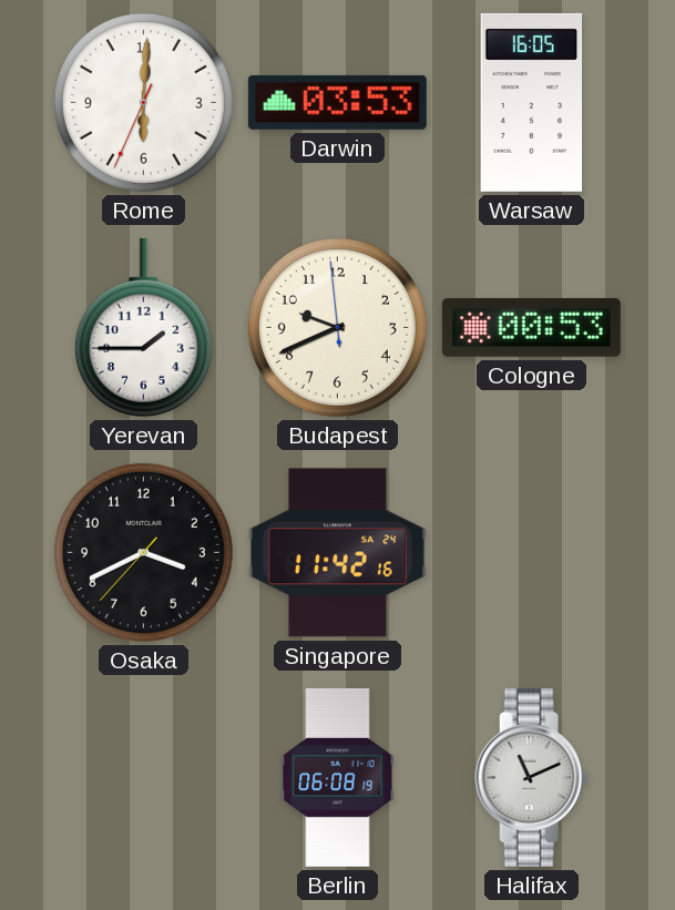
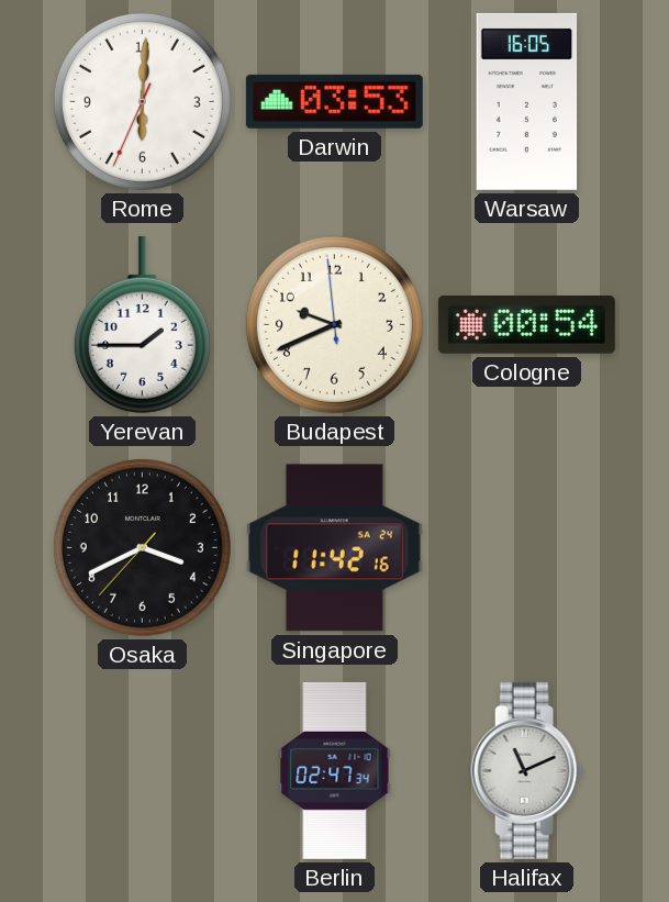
Cologne: 00:53 -> 00:54
Berlin: 06:08 -> 02:47
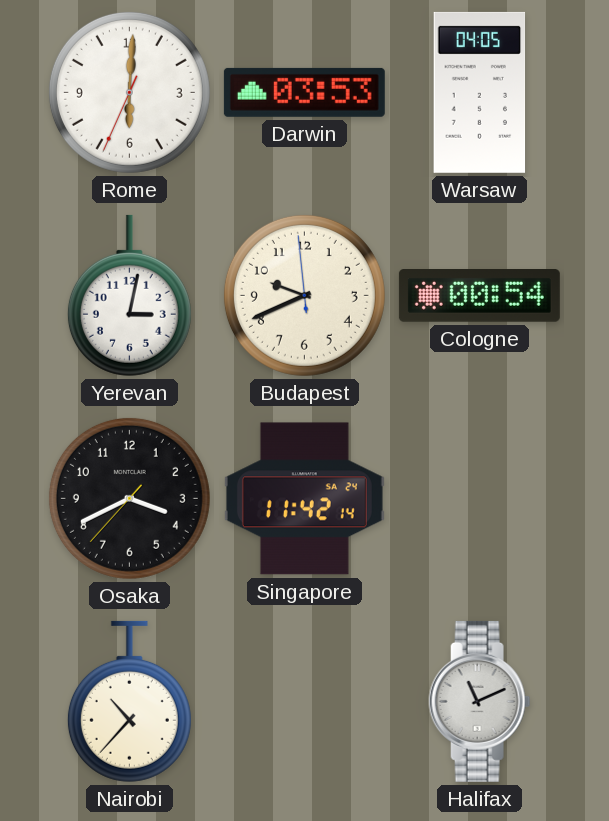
Warsaw: 16:05 -> 04:05
Yerevan: 1:45 -> 3:02
Singapore: 11:42:16 -> 11:42:14
Nairobi: none -> 10:37
Berlin: 02:47 -> none
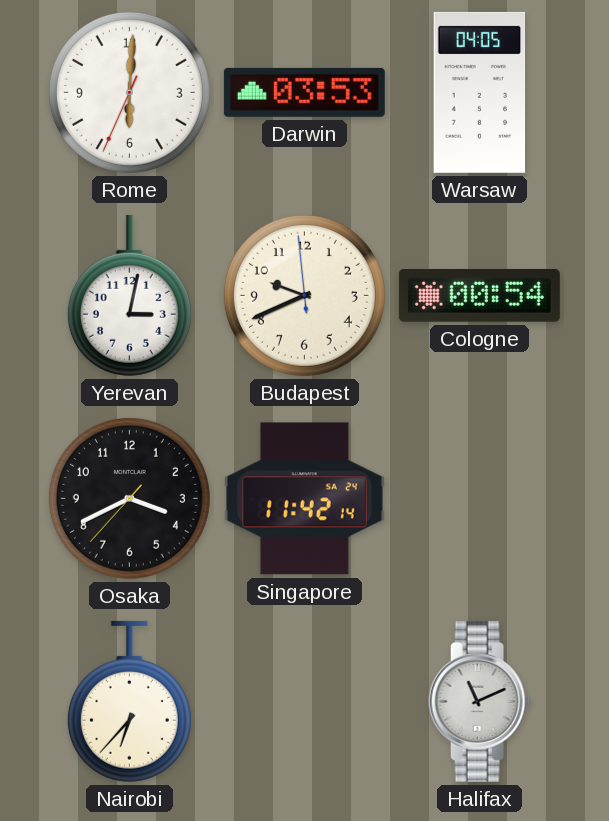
Nairobi: 10:37 -> 6:37
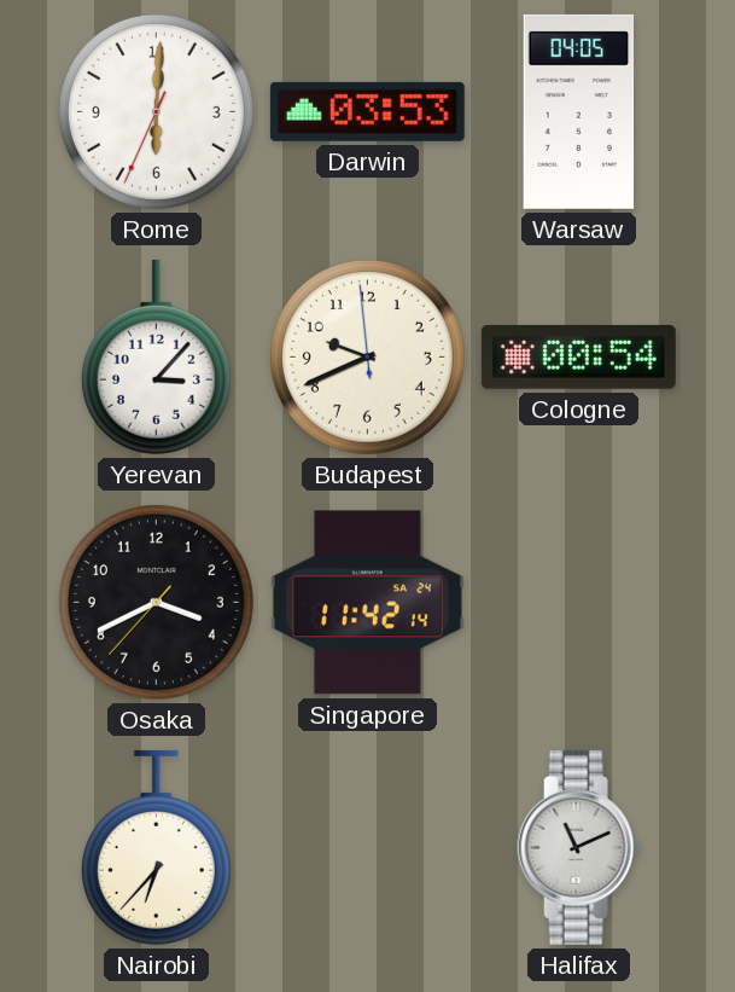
Yerevan: 3:02 -> 3:07
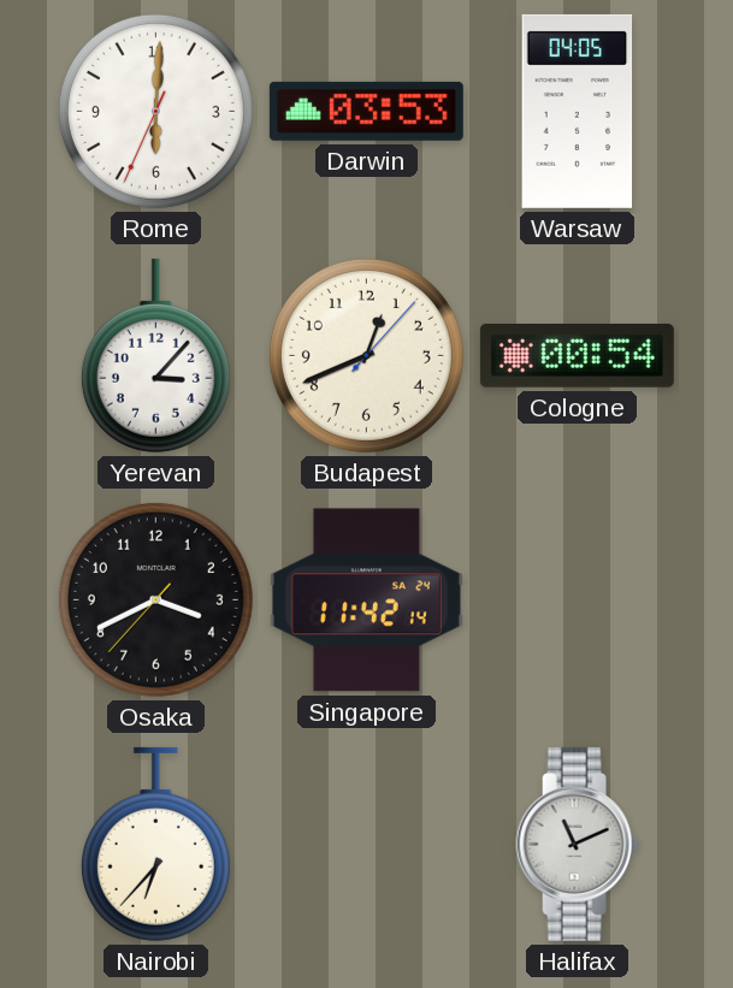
Budapest: 9:40 -> 12:41
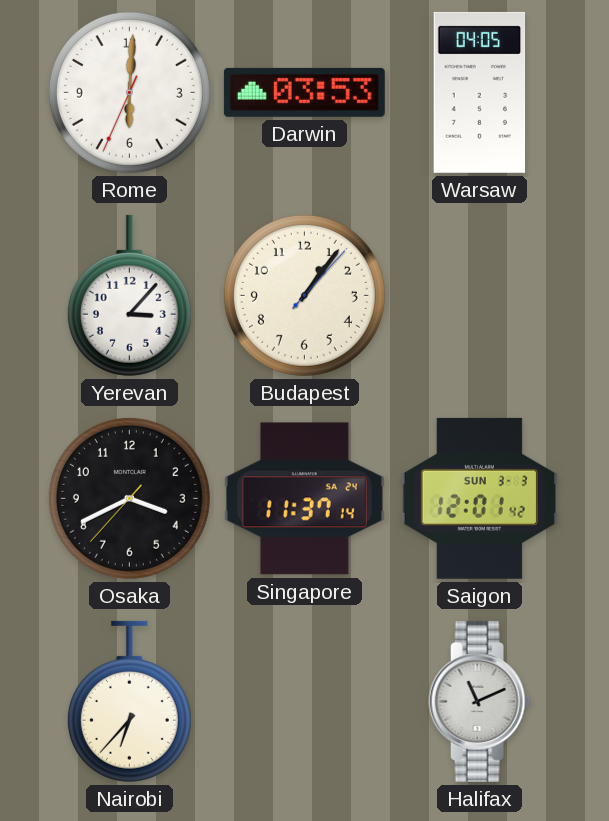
Budapest: 12:41 -> 1:06
Cologne: 00:54 -> none
Singapore: 11:42 -> 11:37
Saigon: none -> 12:01
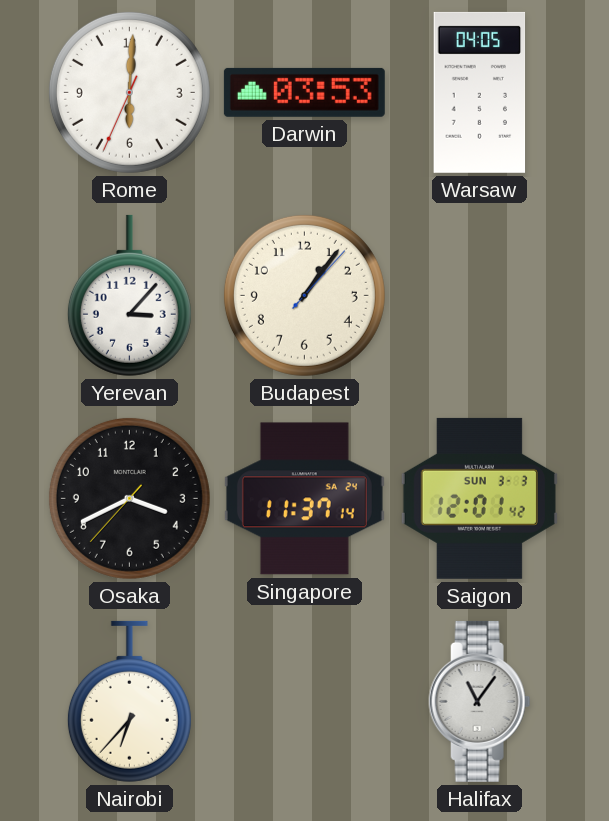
Halifax: 11:11 -> 11:06
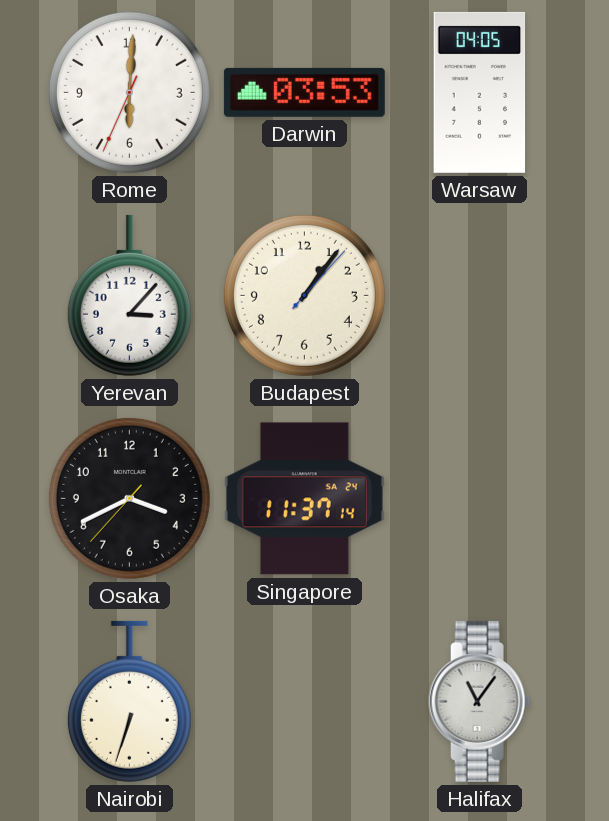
Saigon: 12:01 -> none
Nairobi: 6:37 -> 6:33
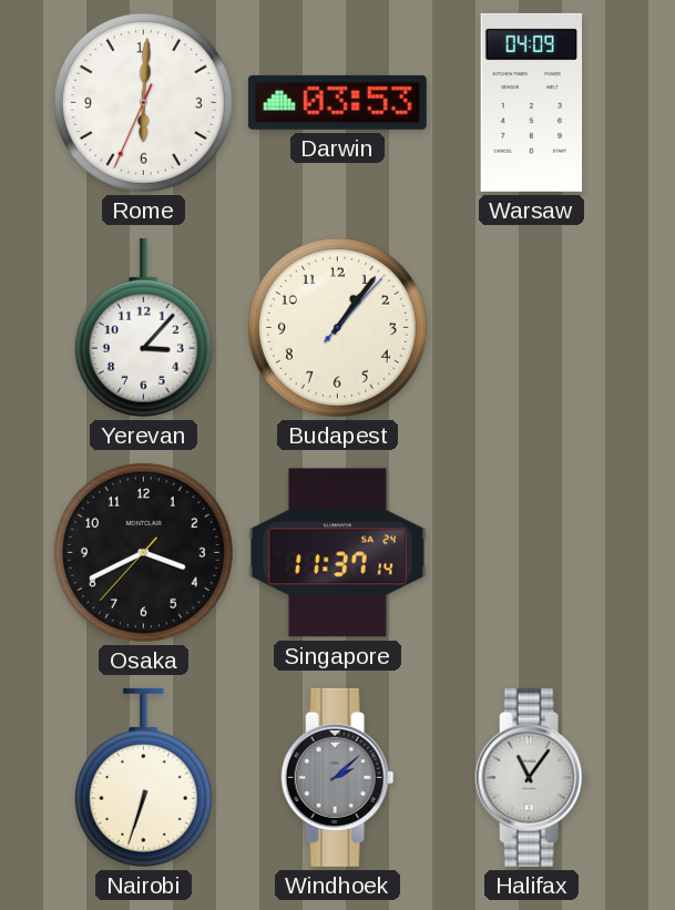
Warsaw: 04:05 -> 04:09
Windhoek: none -> 2:08
